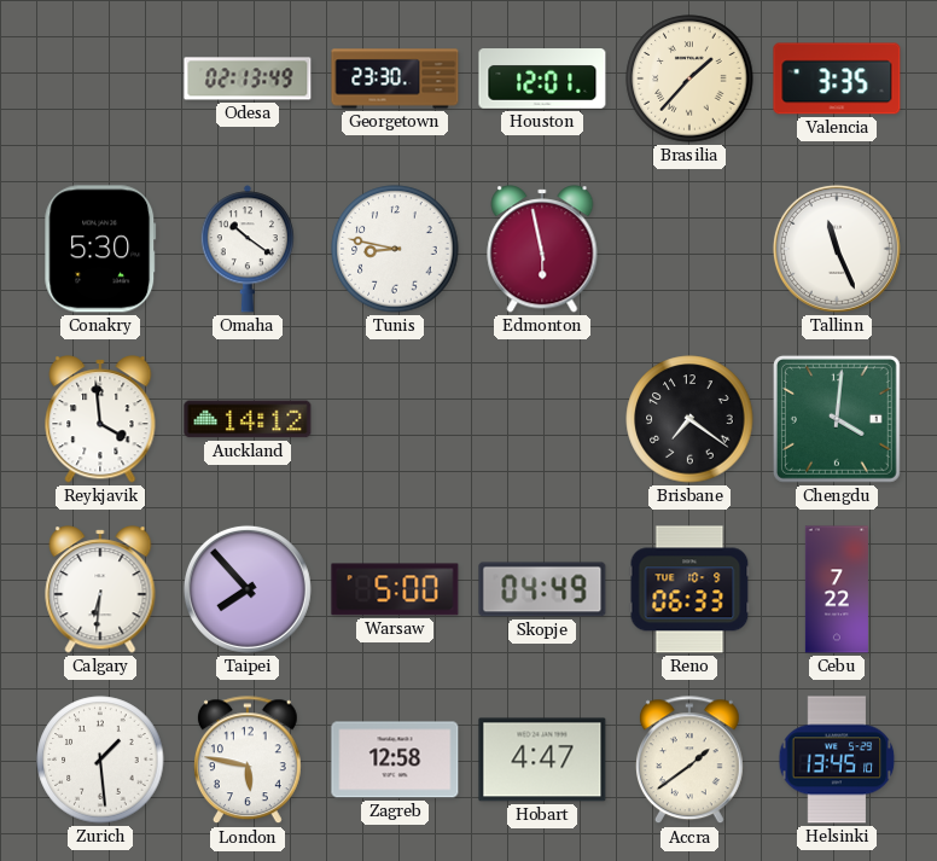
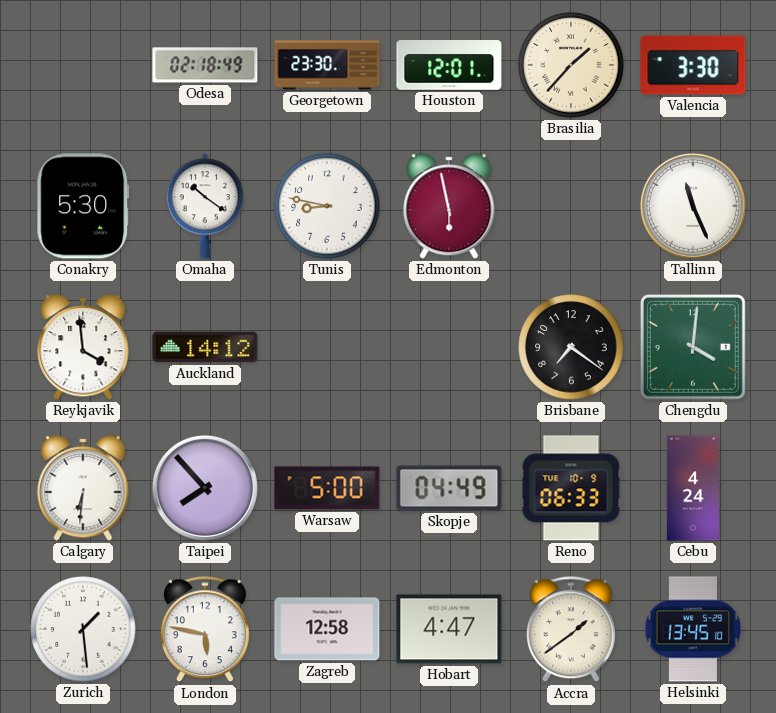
Odesa: 02:13 -> 02:18
Valencia: 3:35 -> 3:30
Cebu: 7:22 -> 4:24
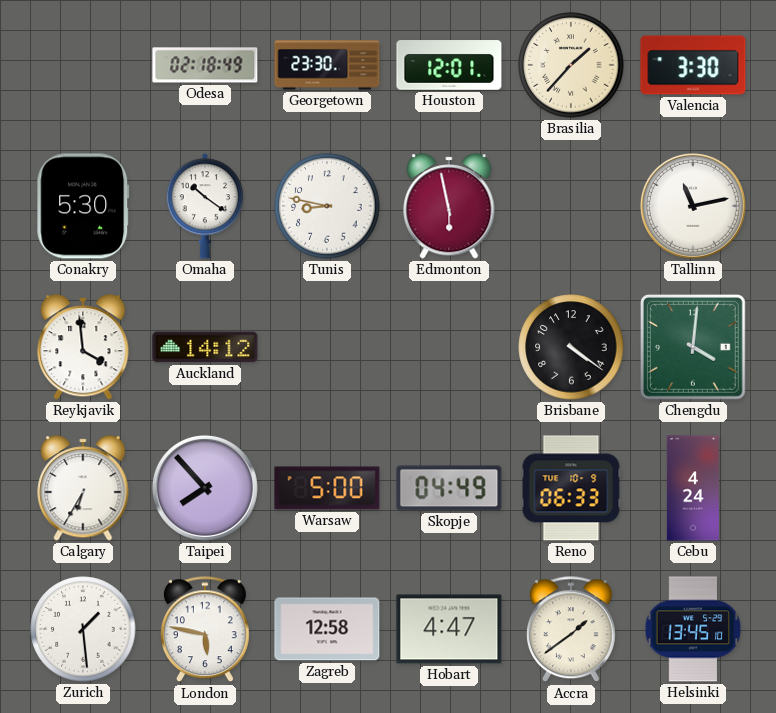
Tallinn: 11:26 -> 11:13
Brisbane: 7:21 -> 4:21
Calgary: 6:31 -> 6:35
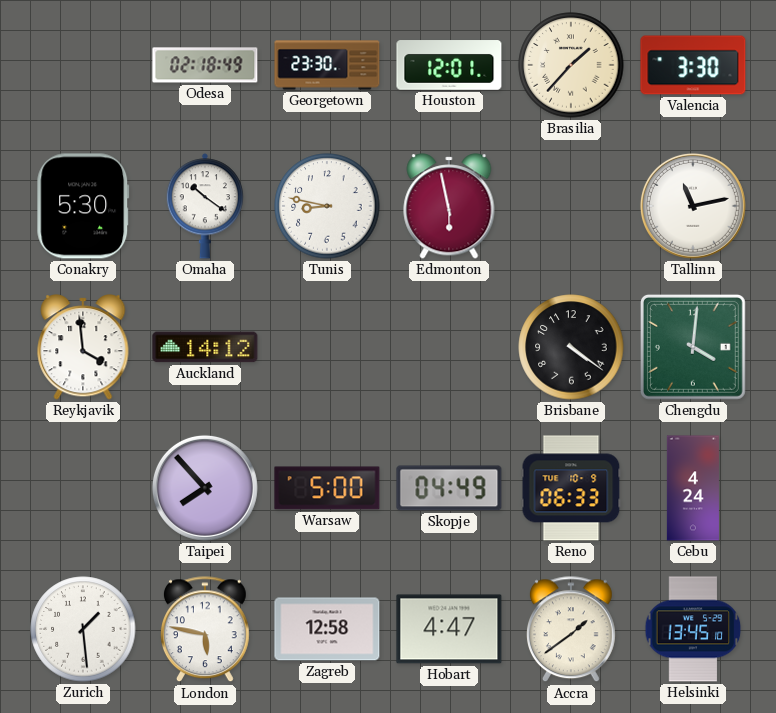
Calgary: 6:35 -> none
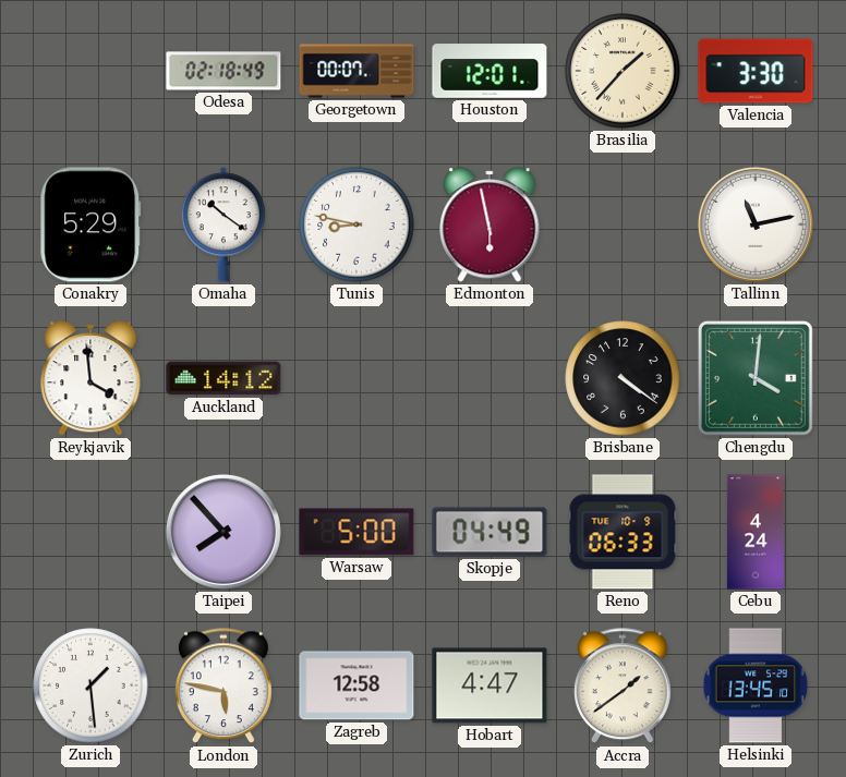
Georgetown: 23:30 -> 00:07
Conakry: 5:30 -> 5:29
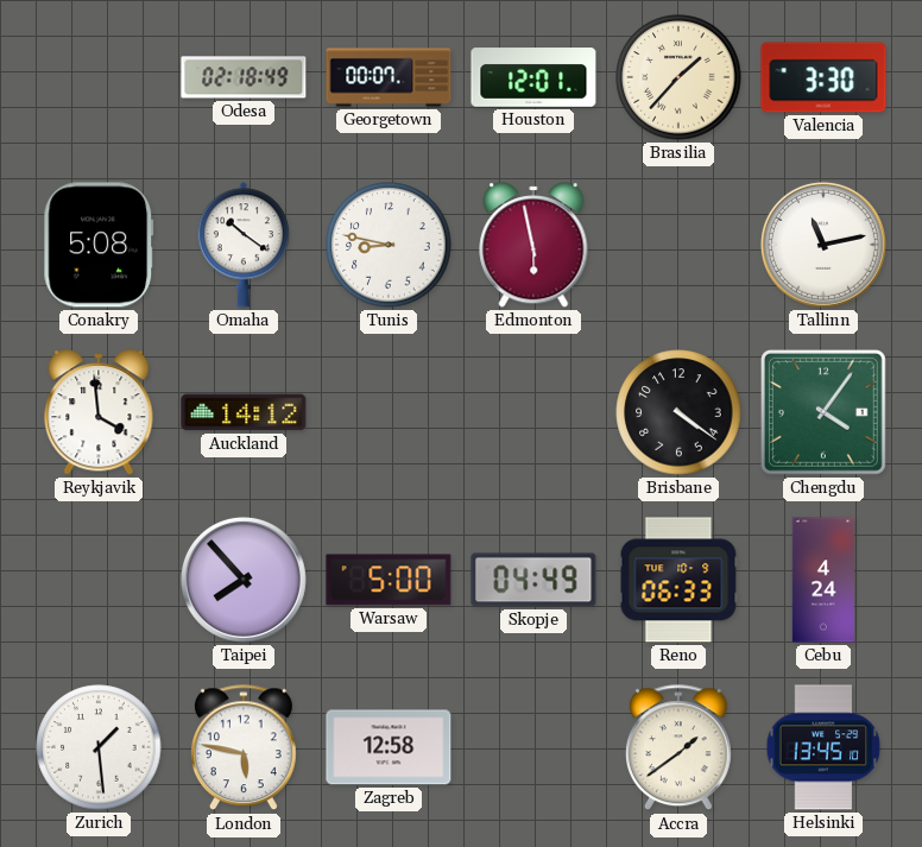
Conakry: 5:29 -> 5:08
Chengdu: 4:01 -> 4:06
Hobart: 4:47 -> none
